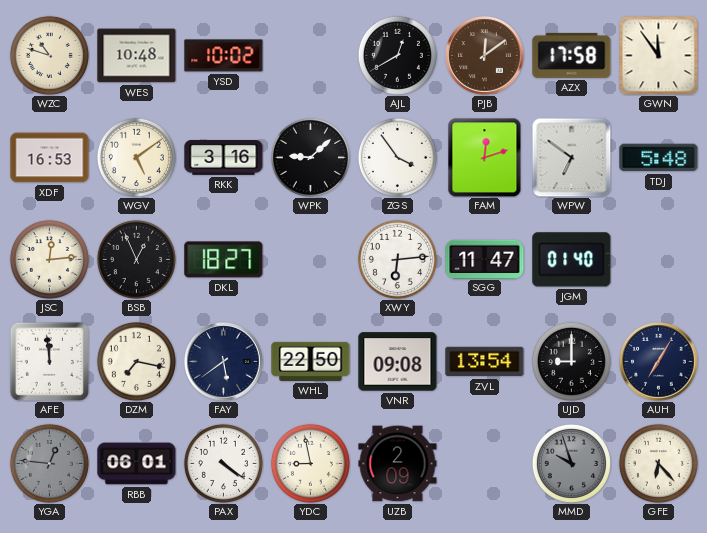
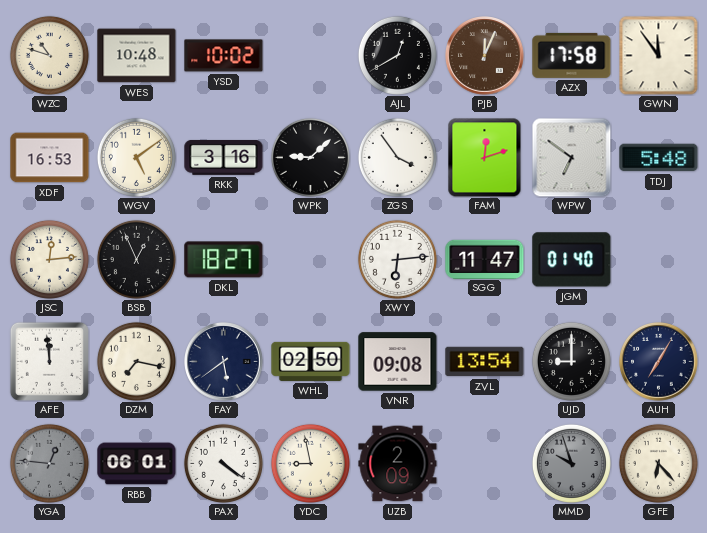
PJB: 12:09 -> 12:04
WHL: 22:50 -> 02:50
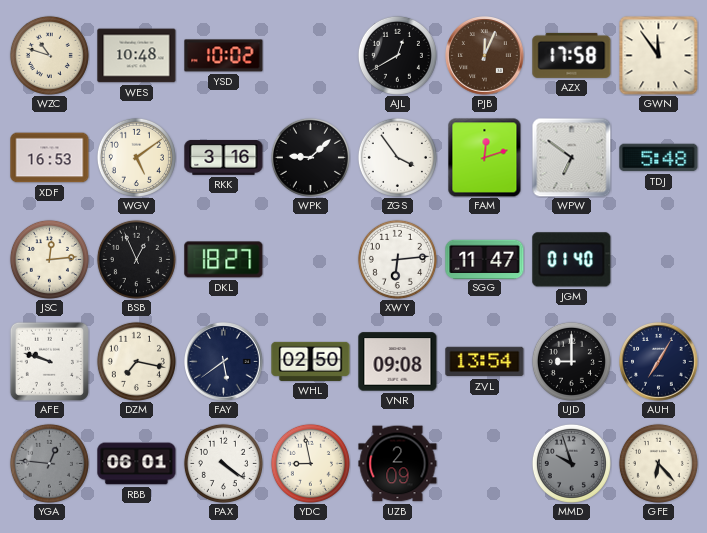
AFE: 11:59 -> 9:48
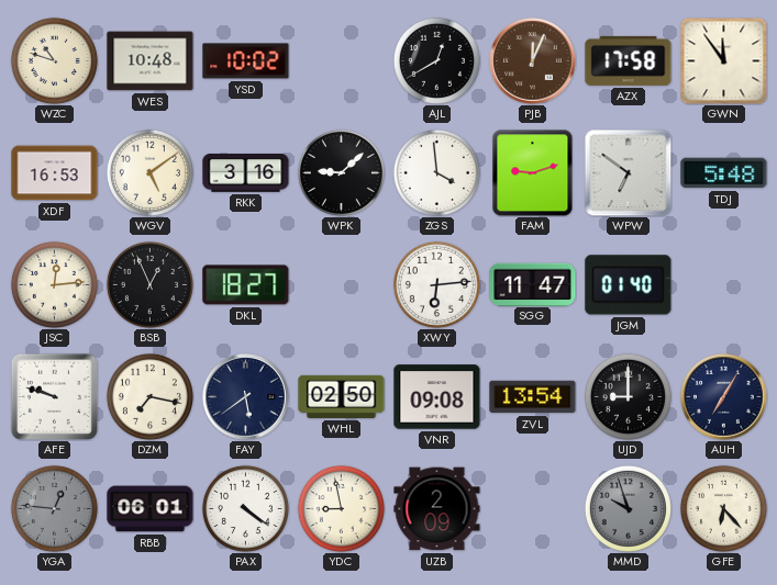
ZGS: 3:54 -> 3:59
FAM: 12:12 -> 9:12
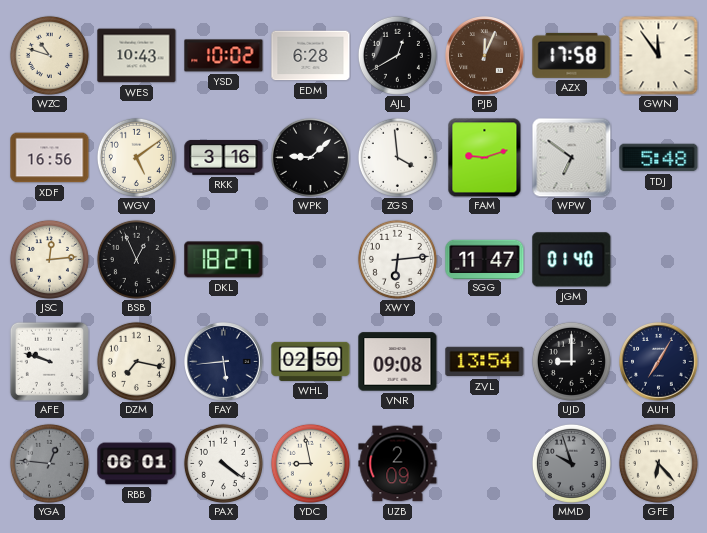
WES: 10:48 -> 10:43
EDM: none -> 6:28
XDF: 16:53 -> 16:56
FAY: 5:39 -> 5:44
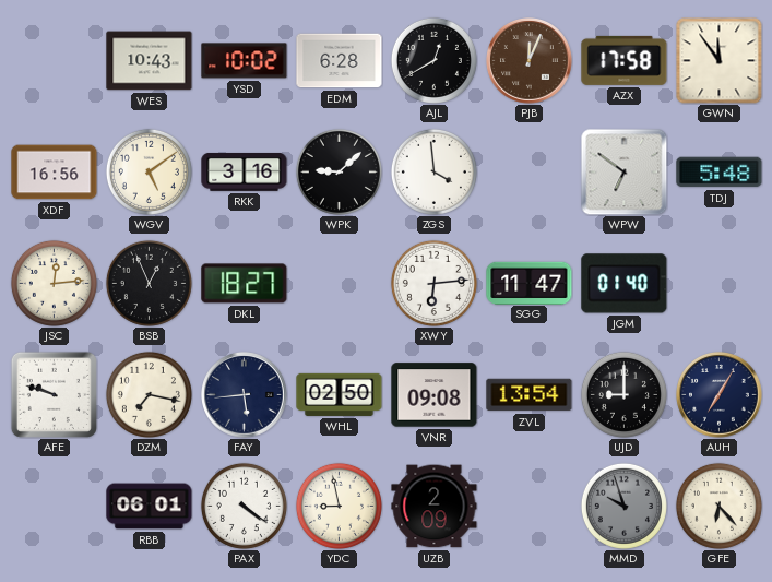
WZC: 10:48 -> none
FAM: 9:12 -> none
YGA: 12:46 -> none
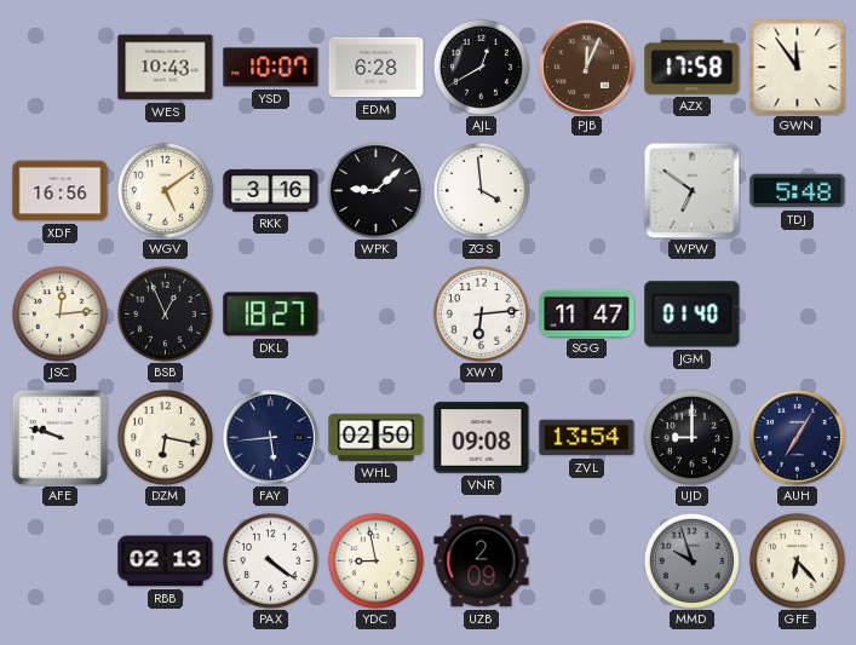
YSD: 10:02 -> 10:07
DZM: 7:17 -> 6:17
RBB: 06:01 -> 02:13
